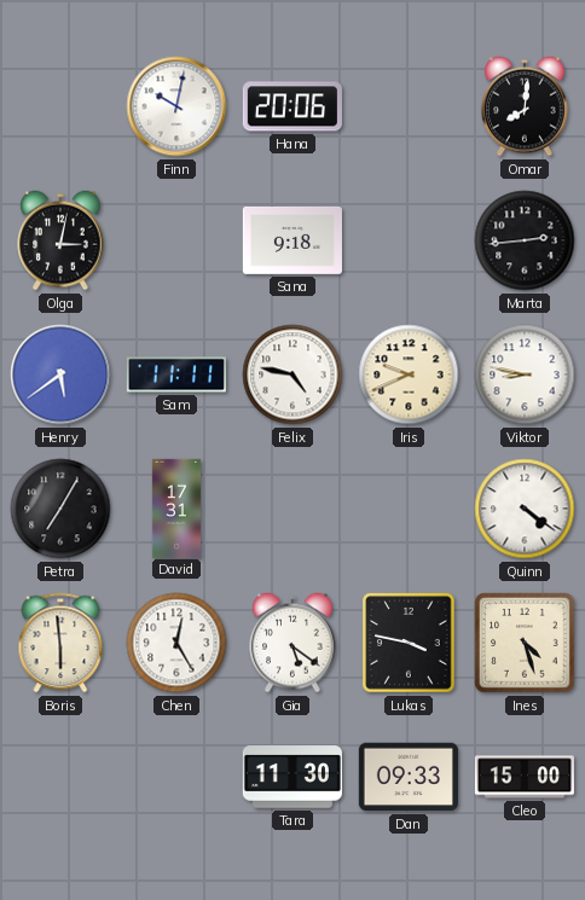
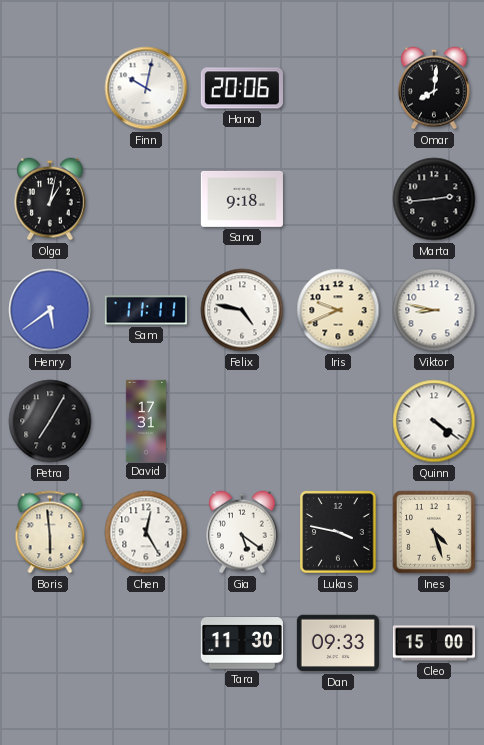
Olga: 3:02 -> 1:02
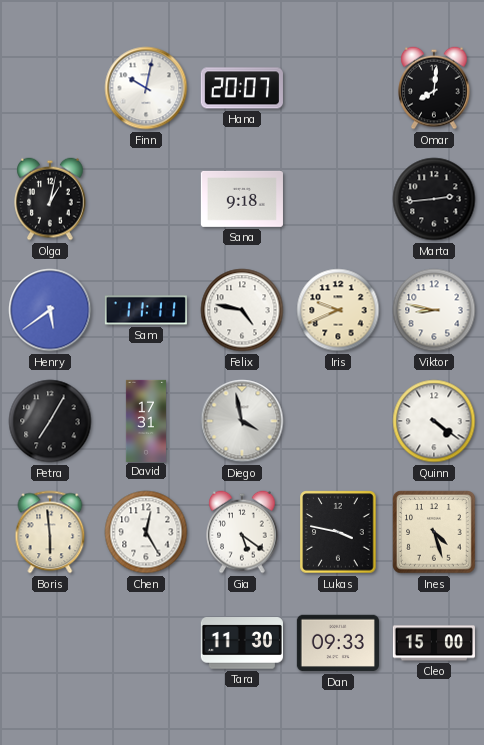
Hana: 20:06 -> 20:07
Diego: none -> 3:58
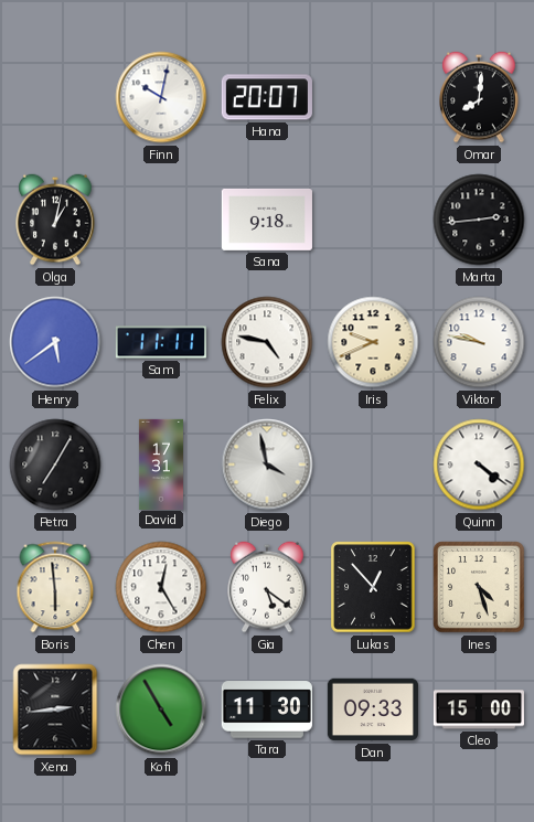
Viktor: 8:47 -> 9:47
Lukas: 3:47 -> 12:53
Xena: none -> 2:44
Kofi: none -> 4:55
